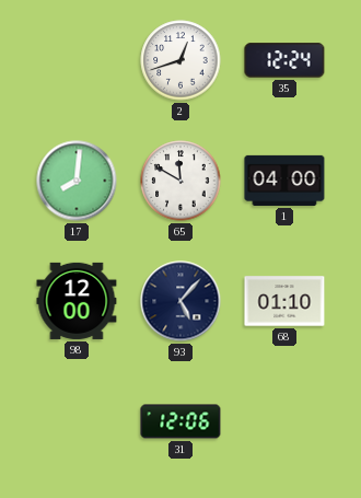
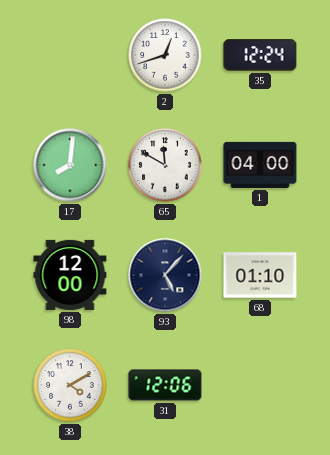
38: none -> 4:10
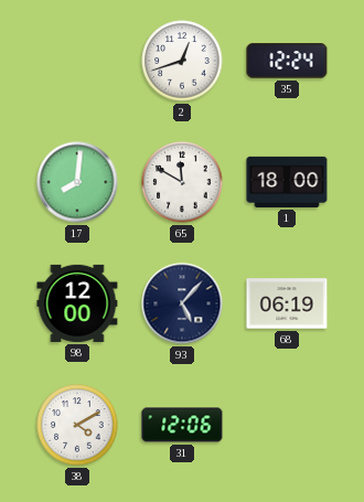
1: 04:00 -> 18:00
68: 01:10 -> 06:19
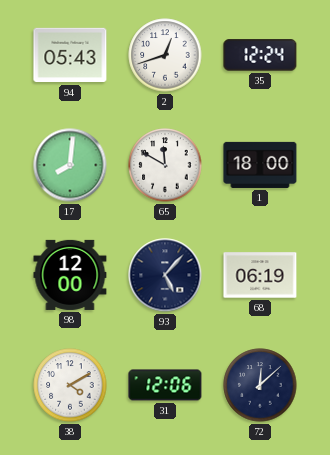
94: none -> 05:43
72: none -> 12:08
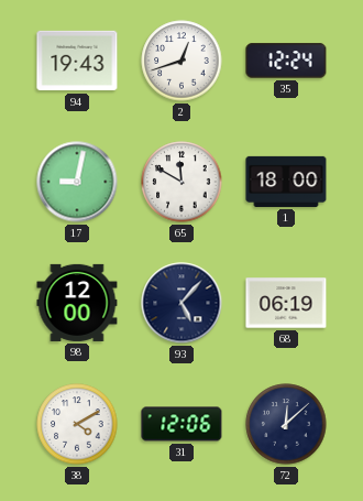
94: 05:43 -> 19:43
17: 8:01 -> 9:02
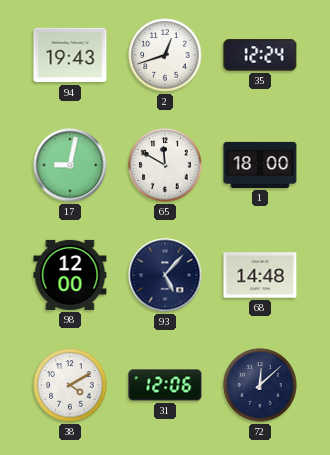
68: 06:19 -> 14:48
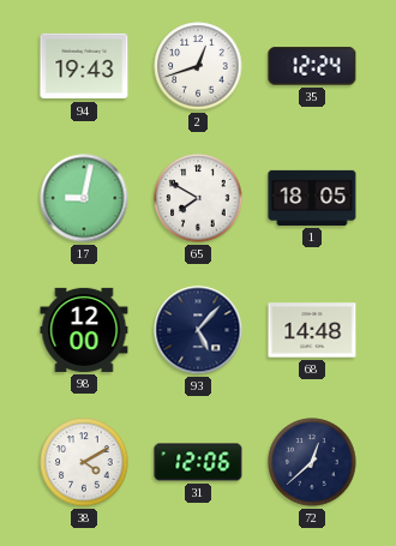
65: 11:50 -> 7:50
1: 18:00 -> 18:05
72: 12:08 -> 12:38
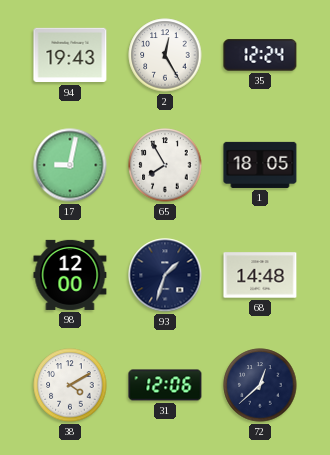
2: 12:42 -> 12:25
65: 7:50 -> 7:55
93: 5:07 -> 1:33
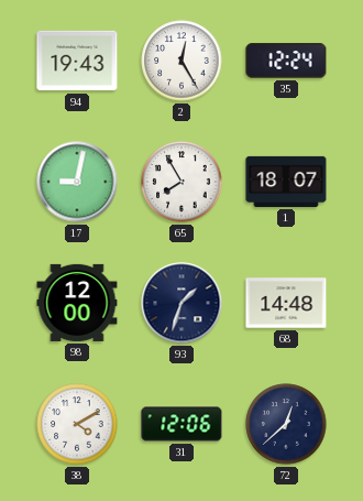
1: 18:05 -> 18:07
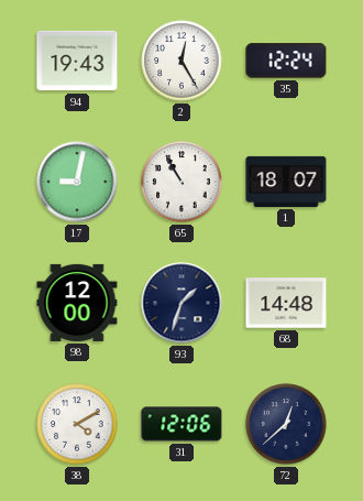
65: 7:55 -> 10:55
